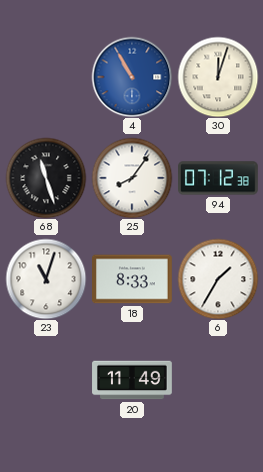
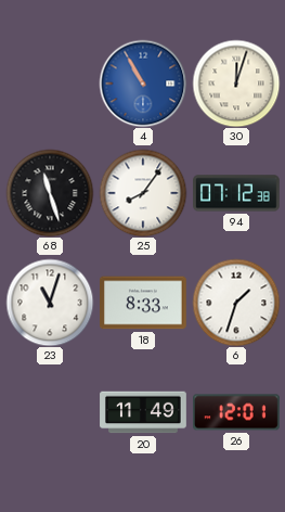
6: 1:35 -> 1:33
26: none -> 12:01
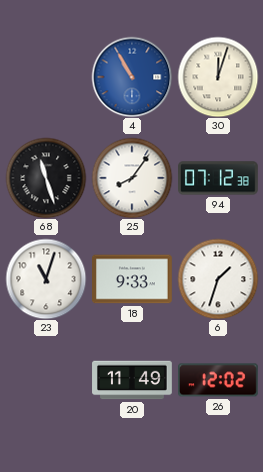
18: 8:33 -> 9:33
26: 12:01 -> 12:02
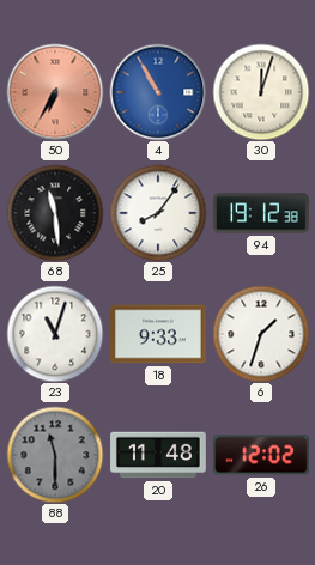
50: none -> 6:35
68: 11:27 -> 11:29
94: 07:12 -> 19:12
88: none -> 11:30
20: 11:49 -> 11:48
